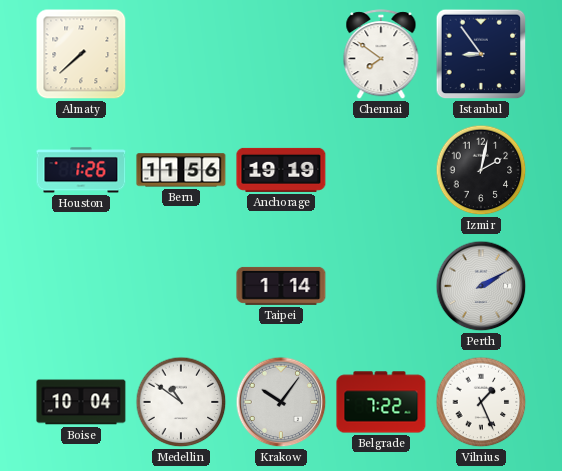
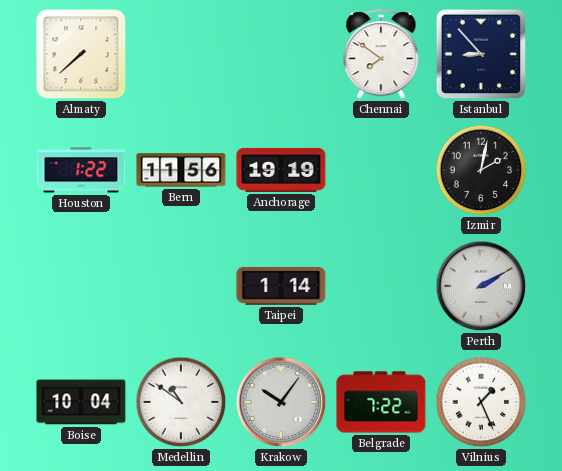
Istanbul: 8:54 -> 8:53
Houston: 1:26 -> 1:22
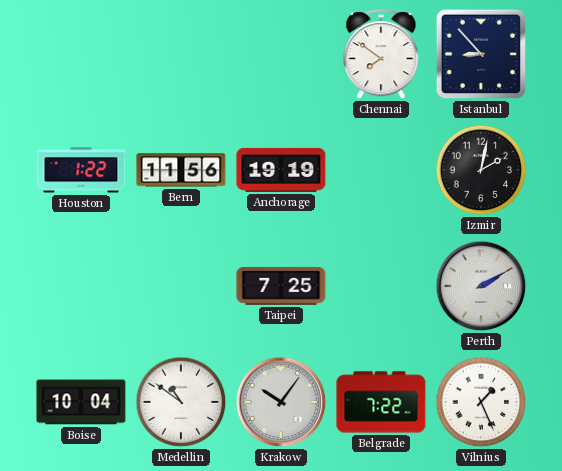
Almaty: 7:38 -> none
Taipei: 1:14 -> 7:25
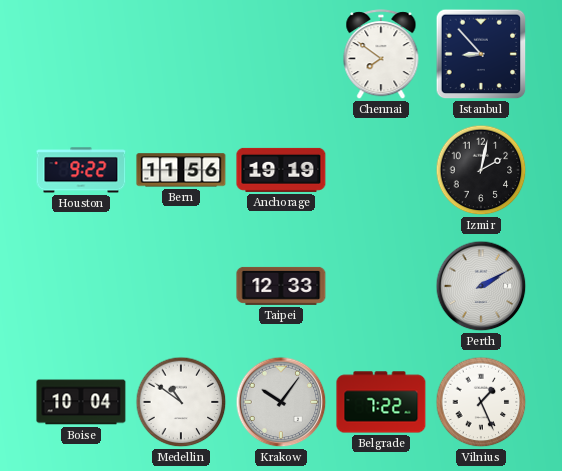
Houston: 1:22 -> 9:22
Taipei: 7:25 -> 12:33
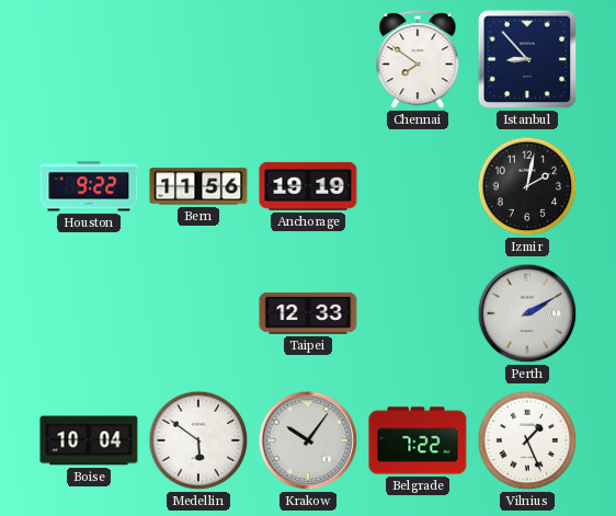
Medellin: 10:51 -> 5:51
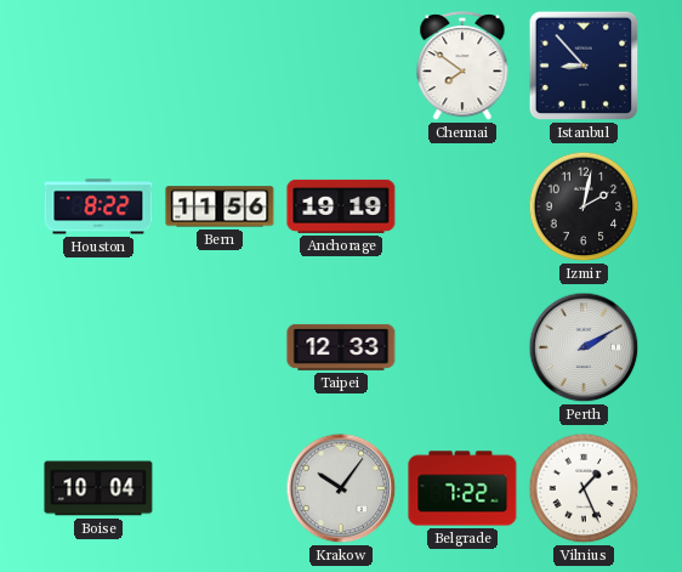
Houston: 9:22 -> 8:22
Medellin: 5:51 -> none
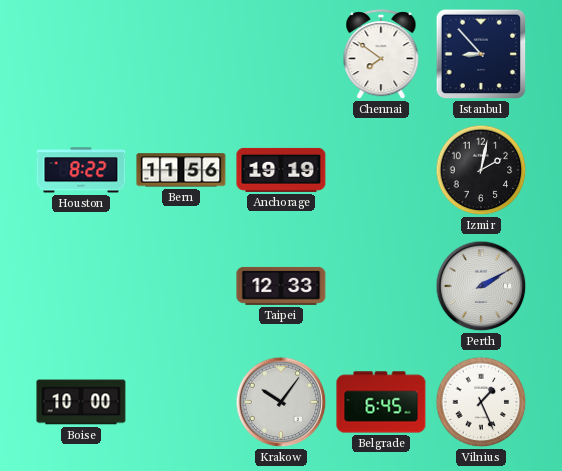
Boise: 10:04 -> 10:00
Belgrade: 7:22 -> 6:45
